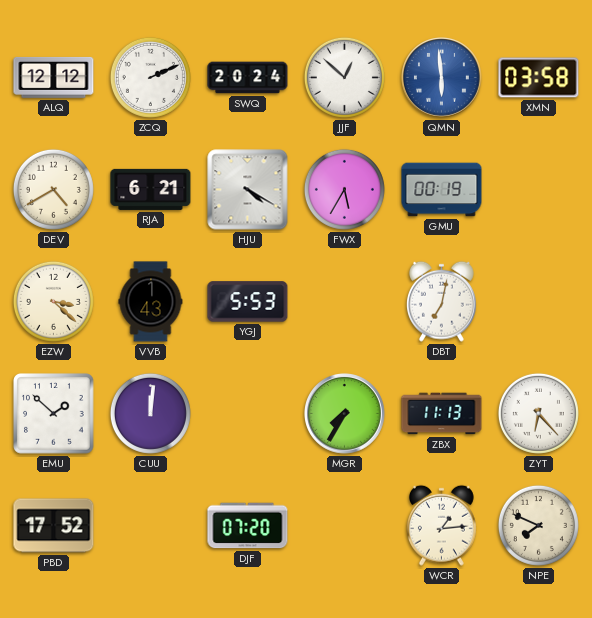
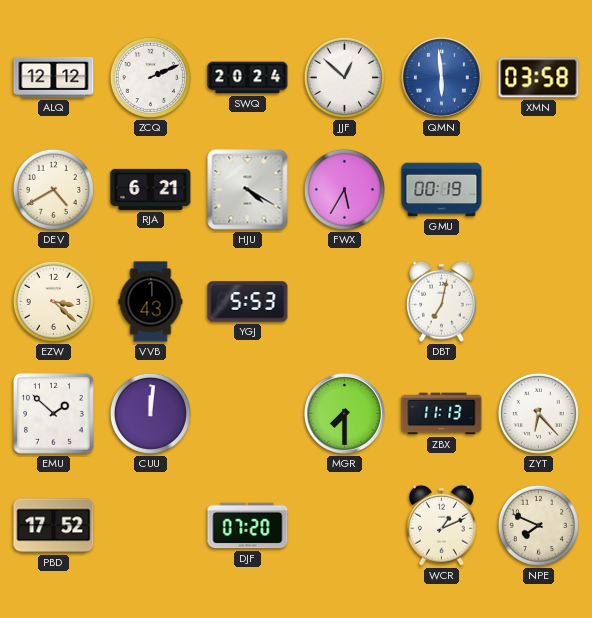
MGR: 7:35 -> 7:30
WCR: 1:14 -> 1:11
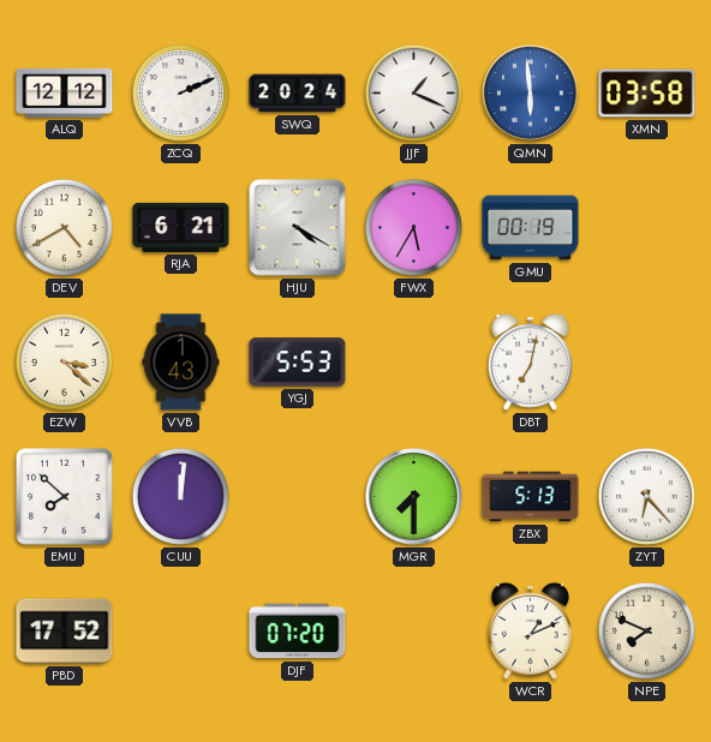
JJF: 12:52 -> 1:19
EMU: 1:52 -> 7:52
ZBX: 11:13 -> 5:13
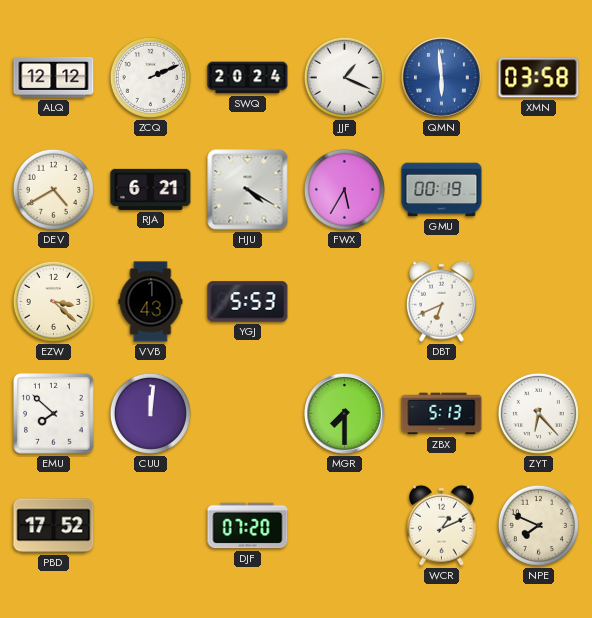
DBT: 7:02 -> 6:41
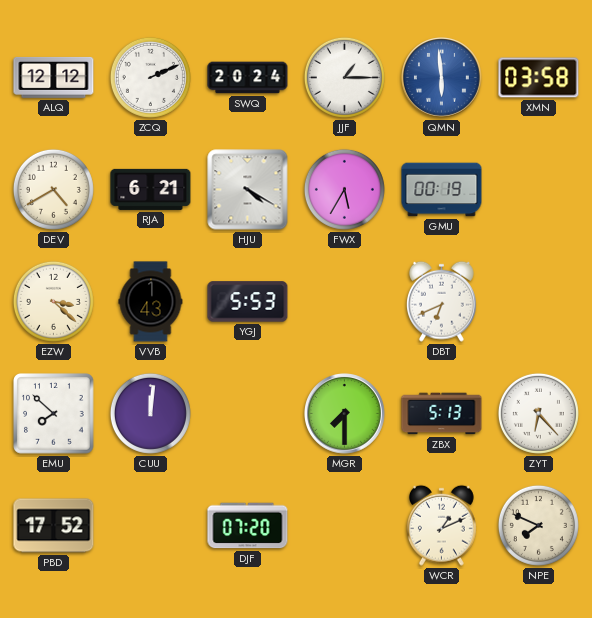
JJF: 1:19 -> 1:15
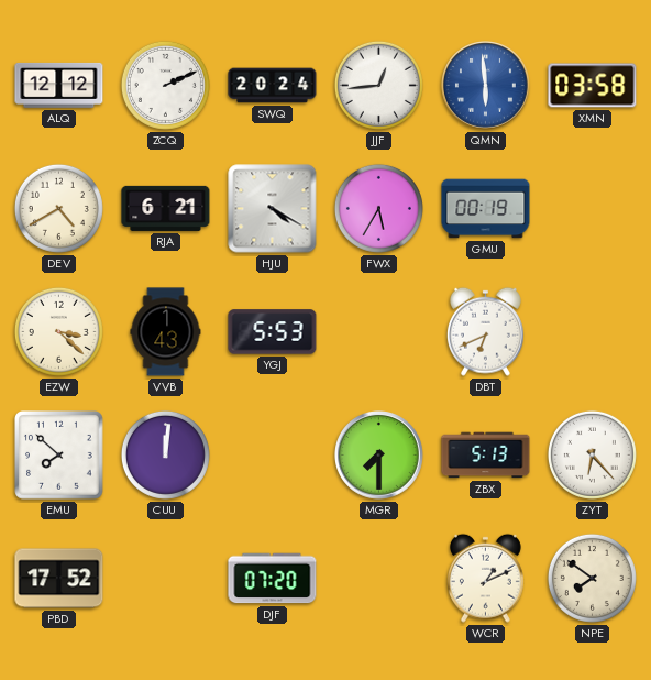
JJF: 1:15 -> 12:44
NPE: 7:49 -> 7:51
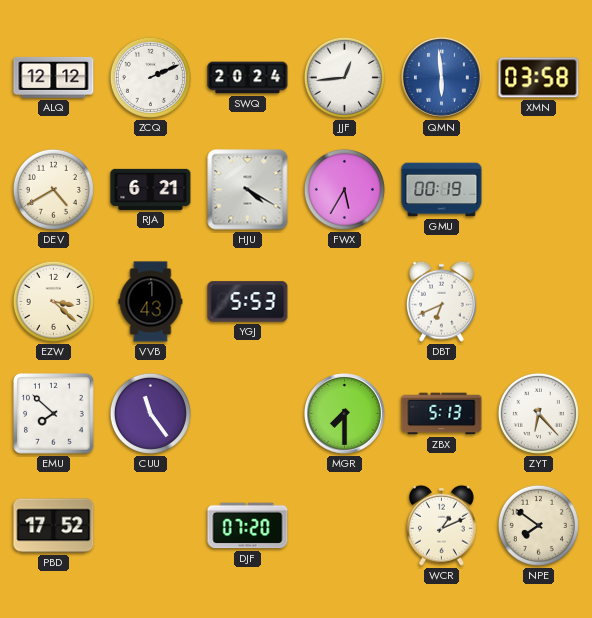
CUU: 12:01 -> 11:24
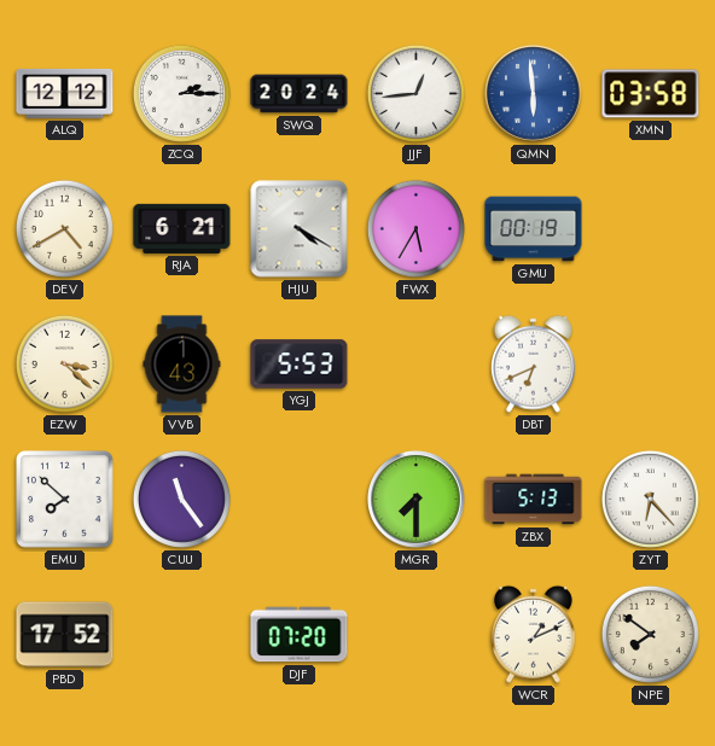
ZCQ: 2:11 -> 2:15
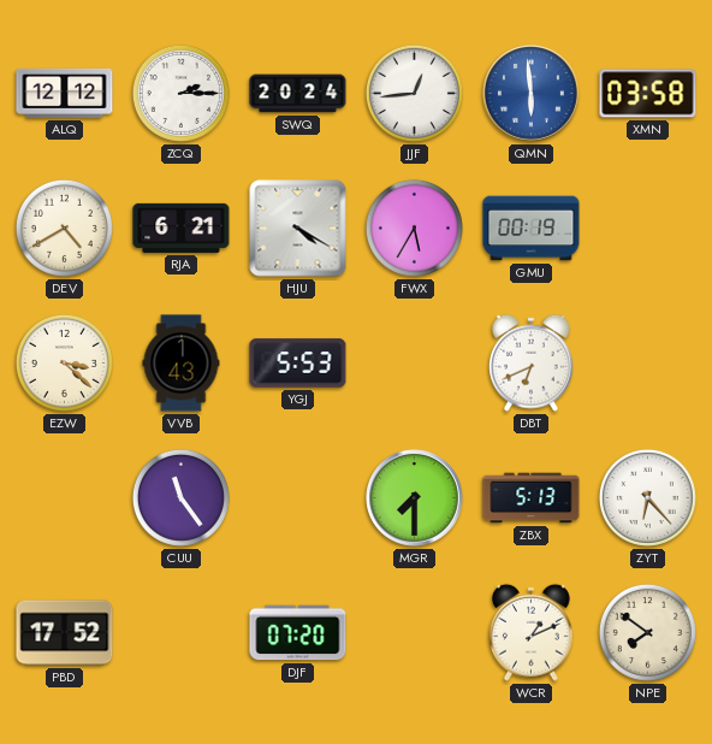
EMU: 7:52 -> none
